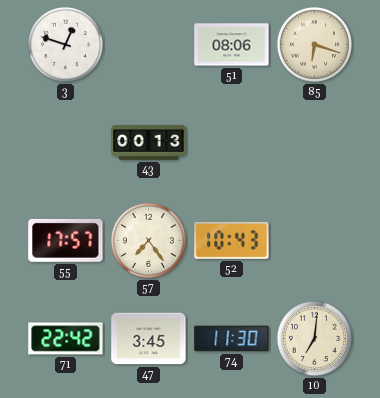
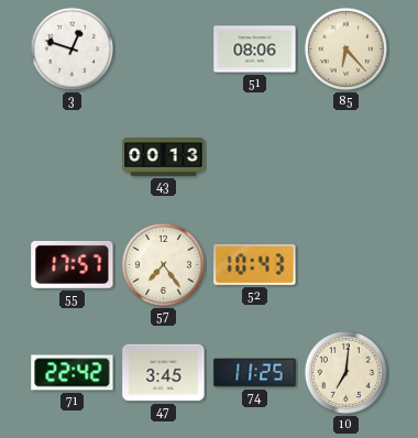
85: 6:18 -> 6:23
74: 11:30 -> 11:25
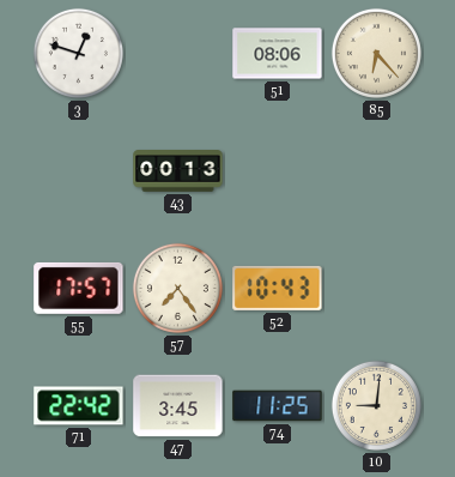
10: 7:01 -> 9:01
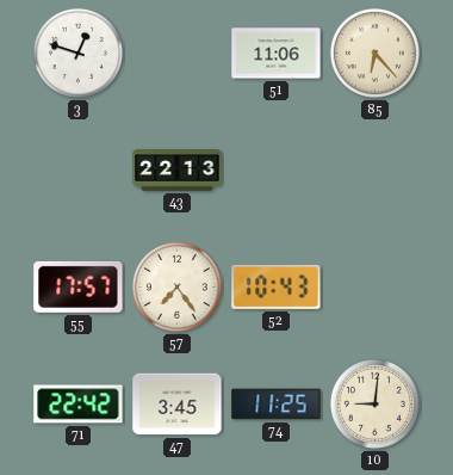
51: 08:06 -> 11:06
43: 00:13 -> 22:13
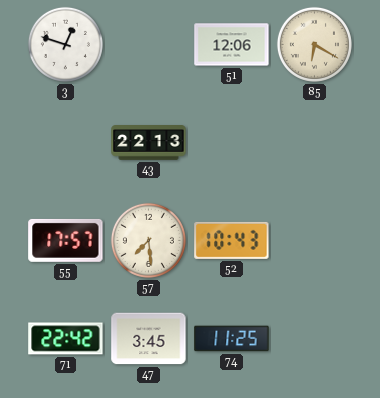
51: 11:06 -> 12:06
85: 6:23 -> 6:20
57: 7:24 -> 7:29
10: 9:01 -> none
